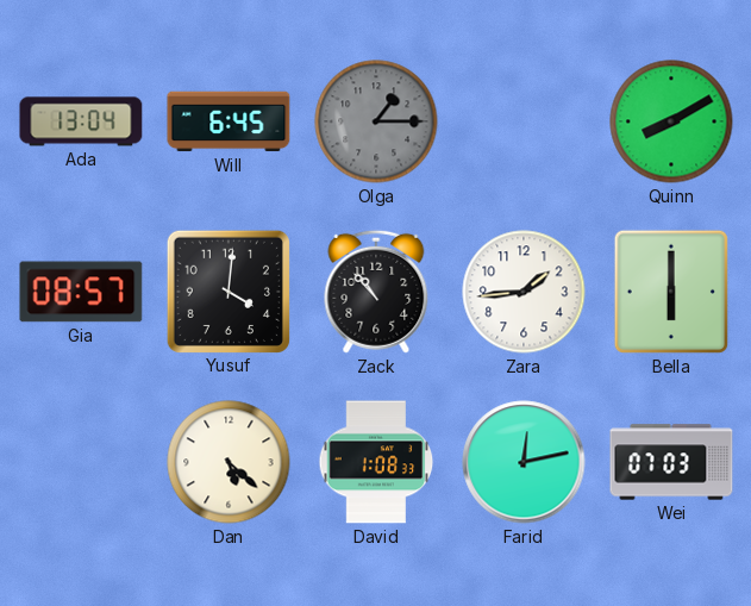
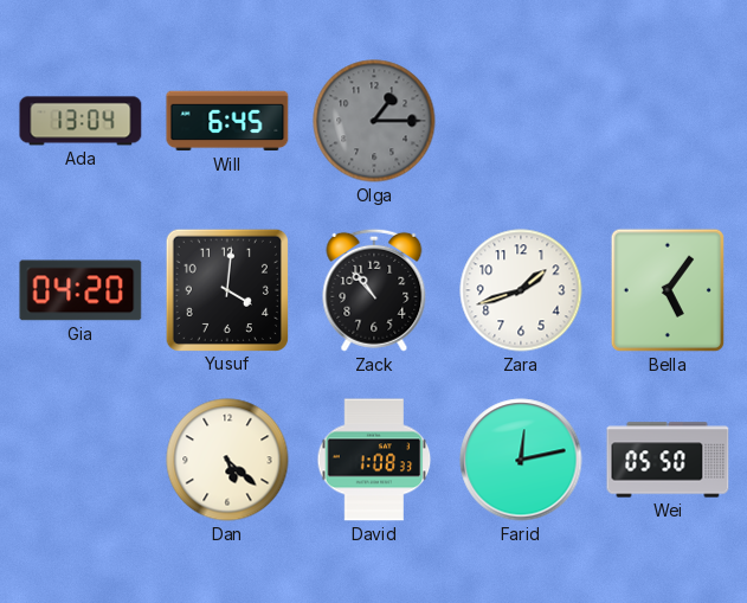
Quinn: 8:10 -> none
Gia: 08:57 -> 04:20
Zara: 1:44 -> 1:42
Bella: 6:00 -> 5:06
Wei: 07:03 -> 05:50
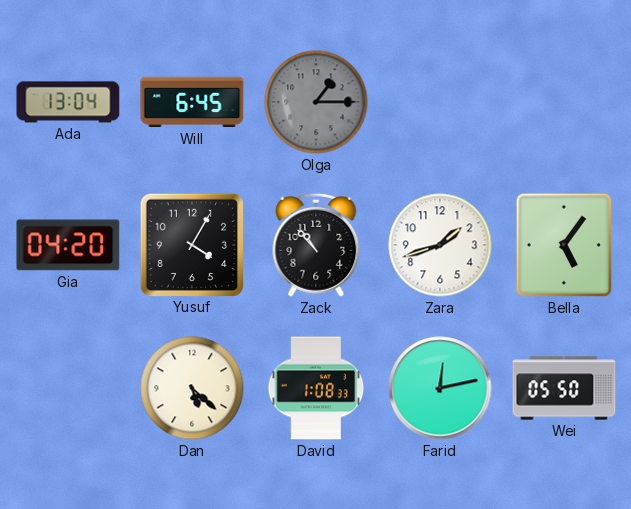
Yusuf: 4:01 -> 4:05
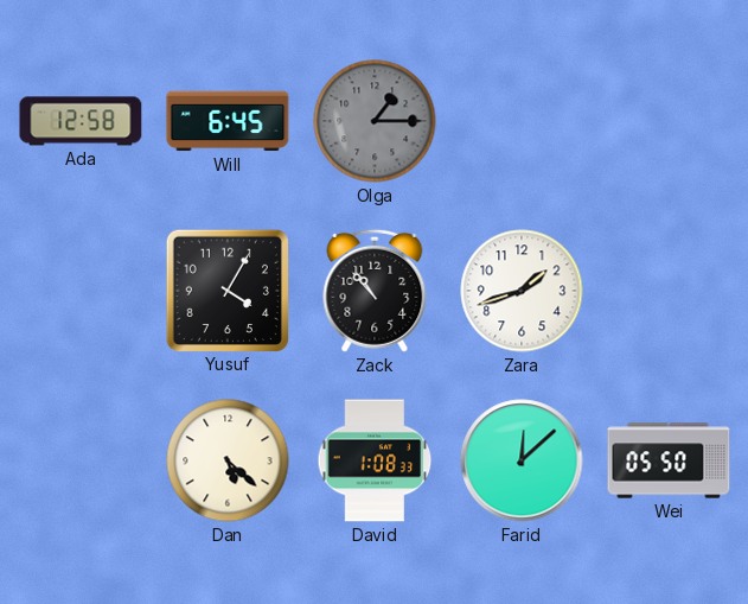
Ada: 13:04 -> 12:58
Gia: 04:20 -> none
Bella: 5:06 -> none
Farid: 12:13 -> 12:08
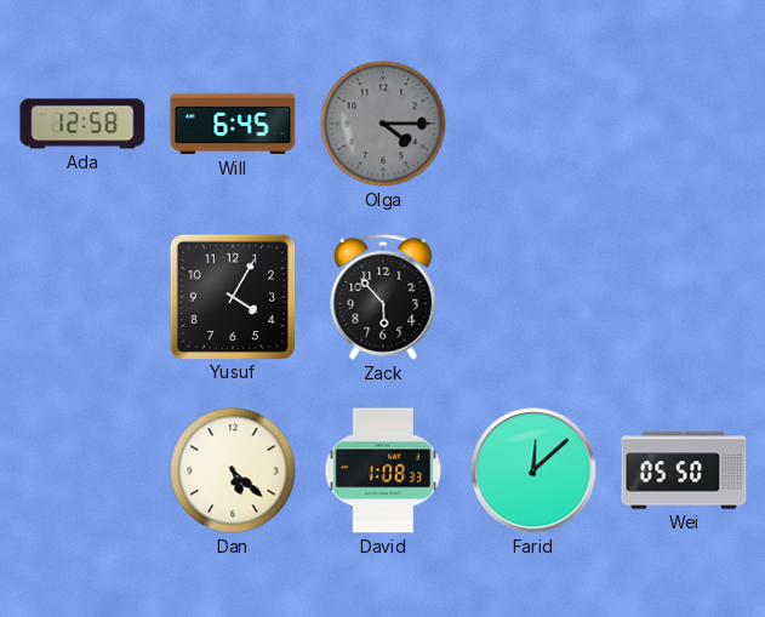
Olga: 1:15 -> 4:15
Zack: 10:53 -> 5:53
Zara: 1:42 -> none
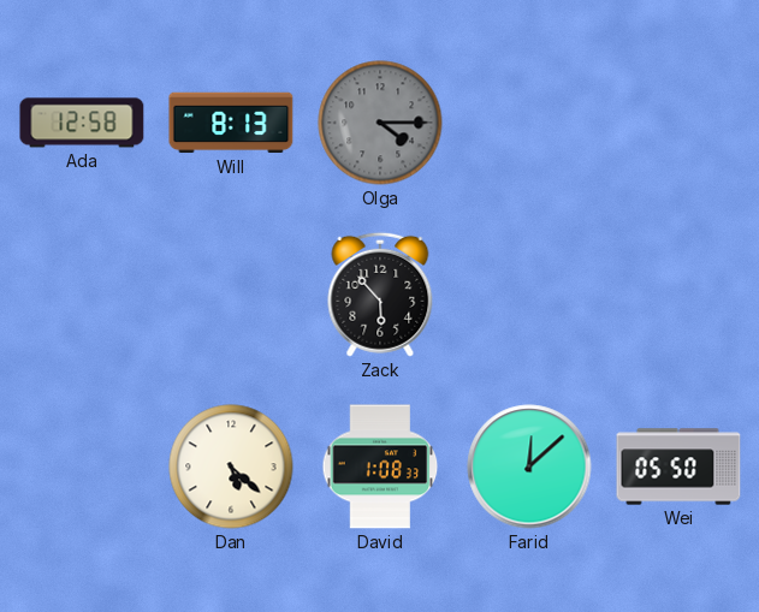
Will: 6:45 -> 8:13
Yusuf: 4:05 -> none
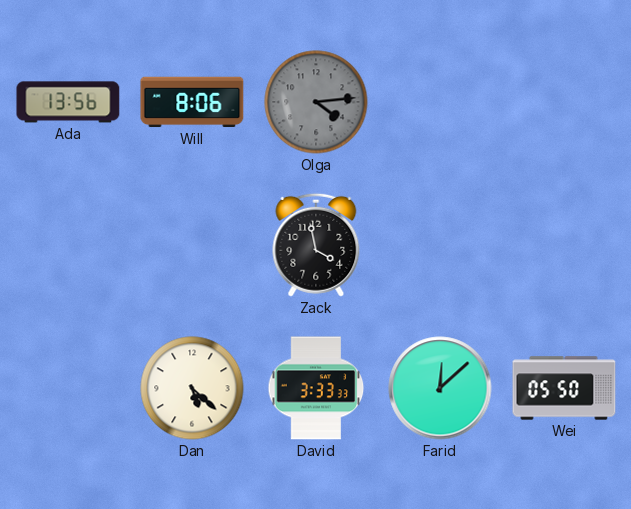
Ada: 12:58 -> 13:56
Will: 8:13 -> 8:06
Olga: 4:15 -> 4:14
Zack: 5:53 -> 3:58
David: 1:08 -> 3:33
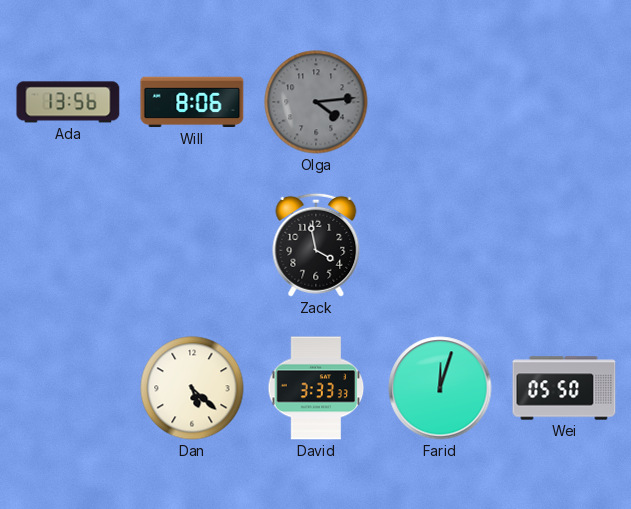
Farid: 12:08 -> 12:03
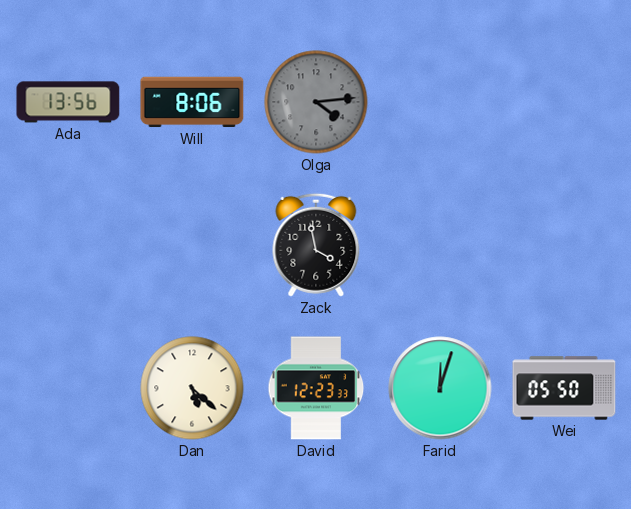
David: 3:33 -> 12:23
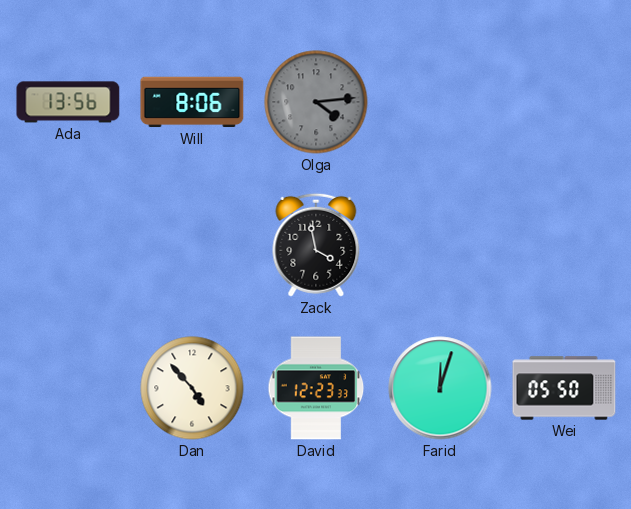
Dan: 5:22 -> 4:53
